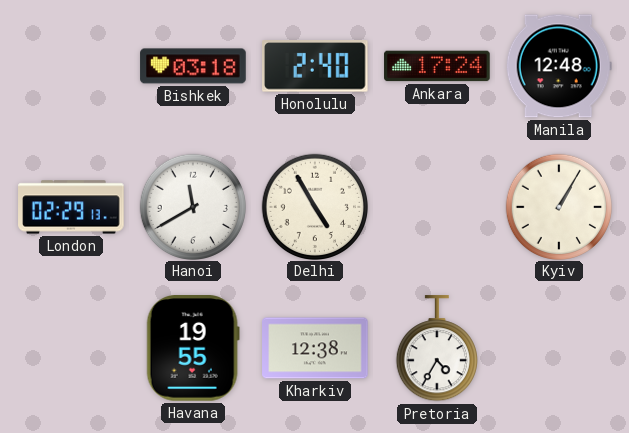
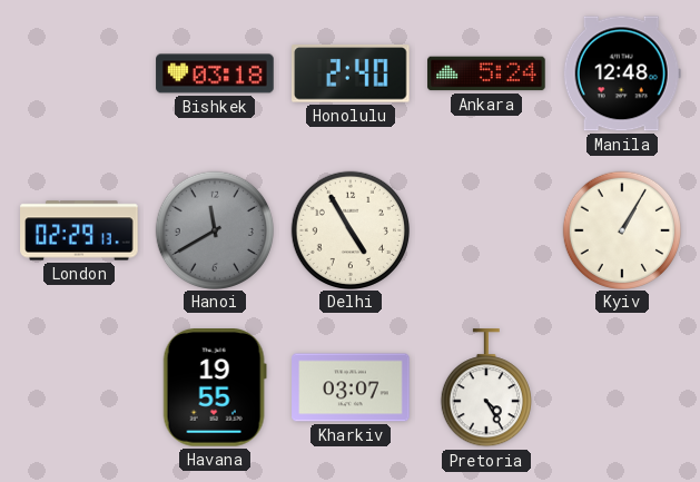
Ankara: 17:24 -> 5:24
Hanoi dial: white -> grey
Kharkiv: 12:38 -> 03:07
Pretoria: 4:35 -> 4:25
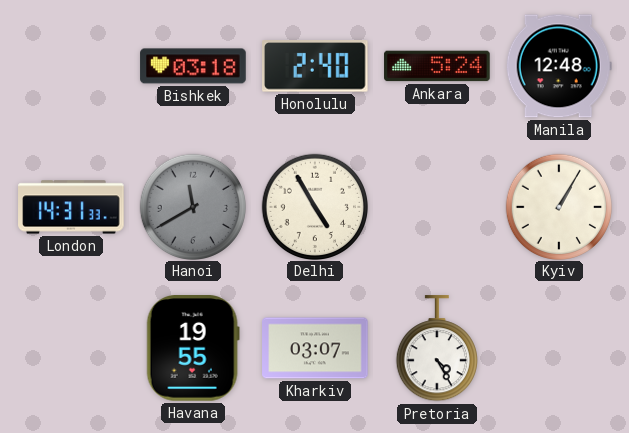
London: 02:29 -> 14:31
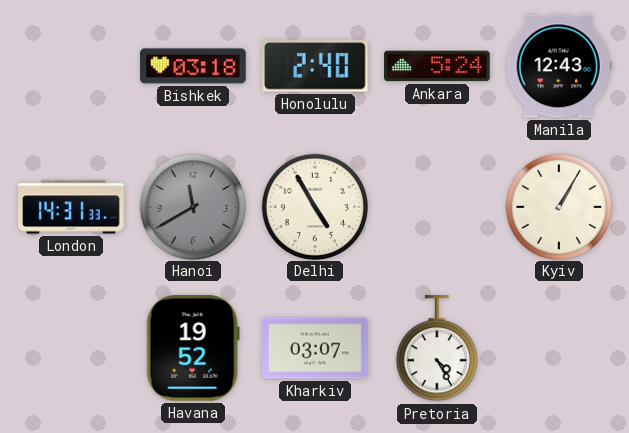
Manila: 12:48 -> 12:43
Havana: 19:55 -> 19:52
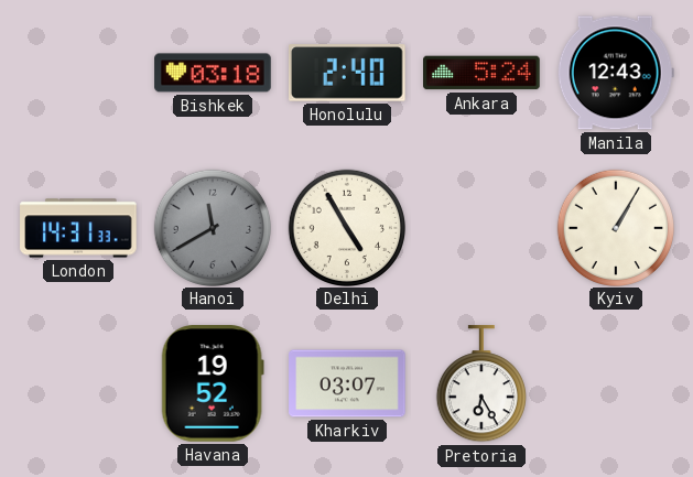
Pretoria: 4:25 -> 6:25
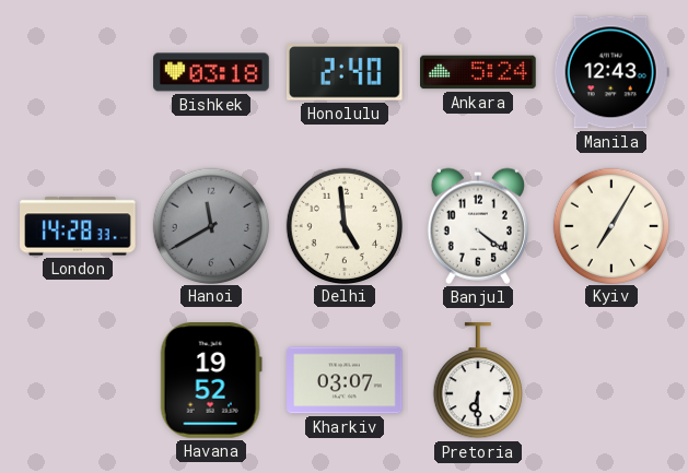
London: 14:31 -> 14:28
Delhi: 4:55 -> 4:59
Banjul: none -> 4:21
Kyiv: 1:05 -> 7:05
Pretoria: 6:25 -> 6:30
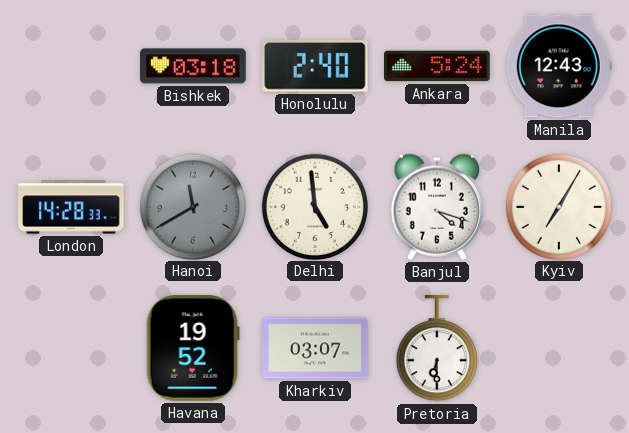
Banjul: 4:21 -> 4:18
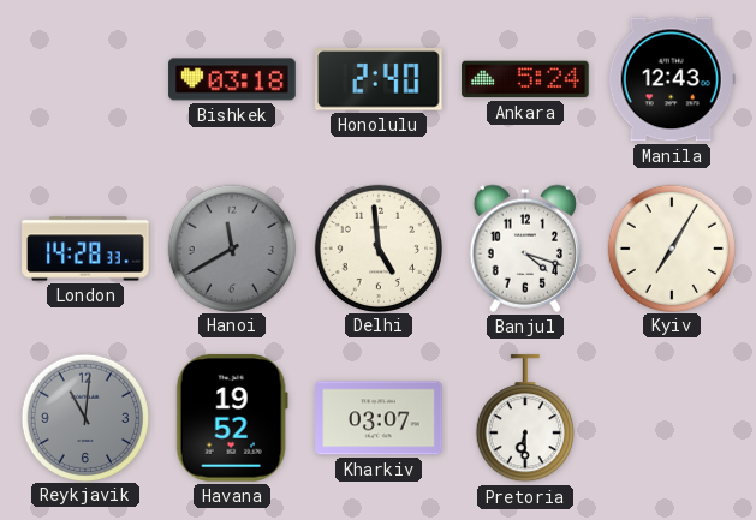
Reykjavik: none -> 11:01
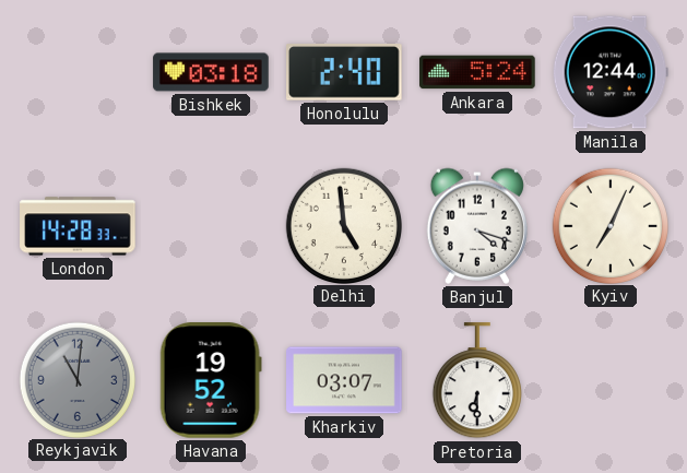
Manila: 12:43 -> 12:44
Hanoi: 11:40 -> none
Kyiv: 7:05 -> 7:04
